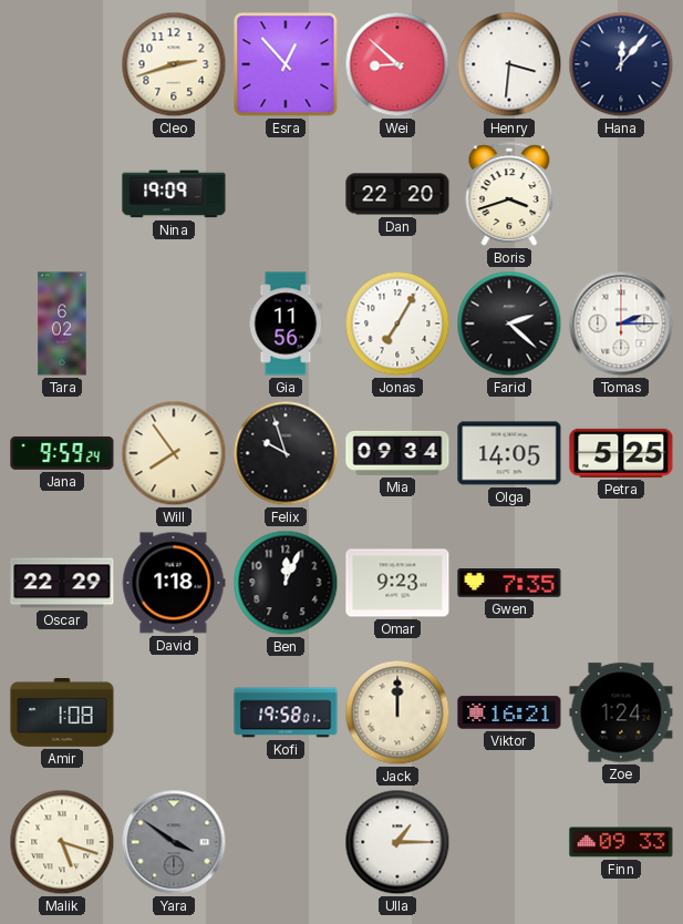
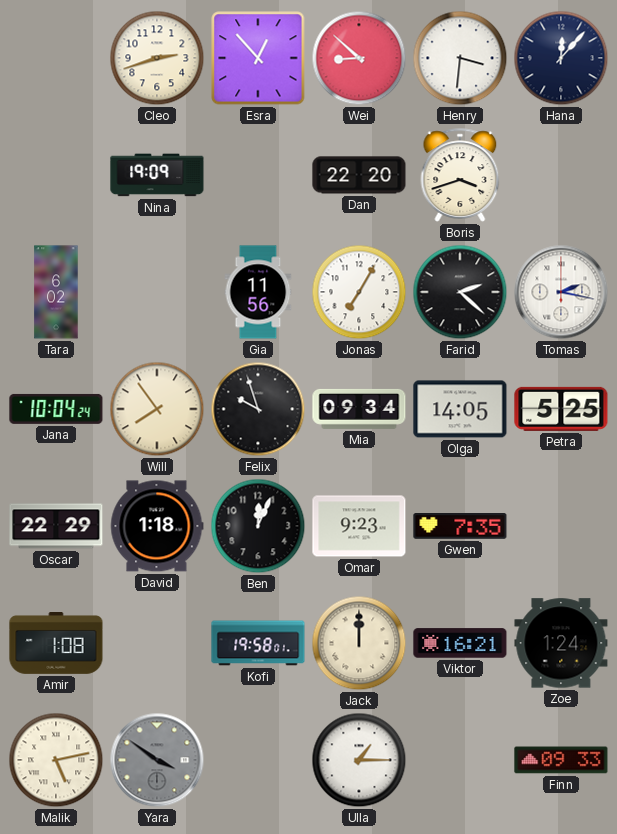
Tomas: 2:15 -> 2:17
Jana: 9:59 -> 10:04
Malik: 5:18 -> 5:13
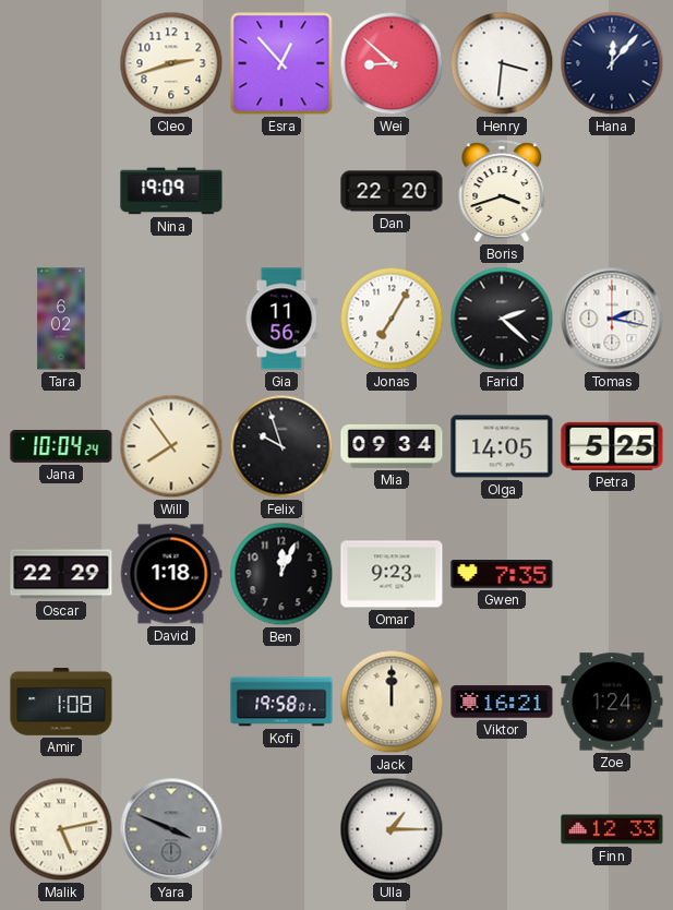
Yara: 3:51 -> 3:49
Finn: 09:33 -> 12:33
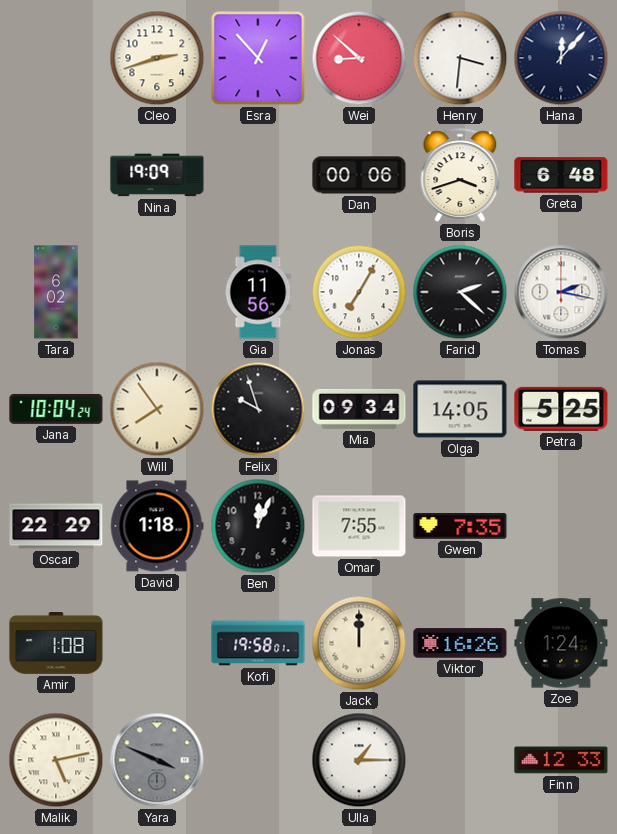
Dan: 22:20 -> 00:06
Greta: none -> 6:48
Omar: 9:23 -> 7:55
Viktor: 16:21 -> 16:26
